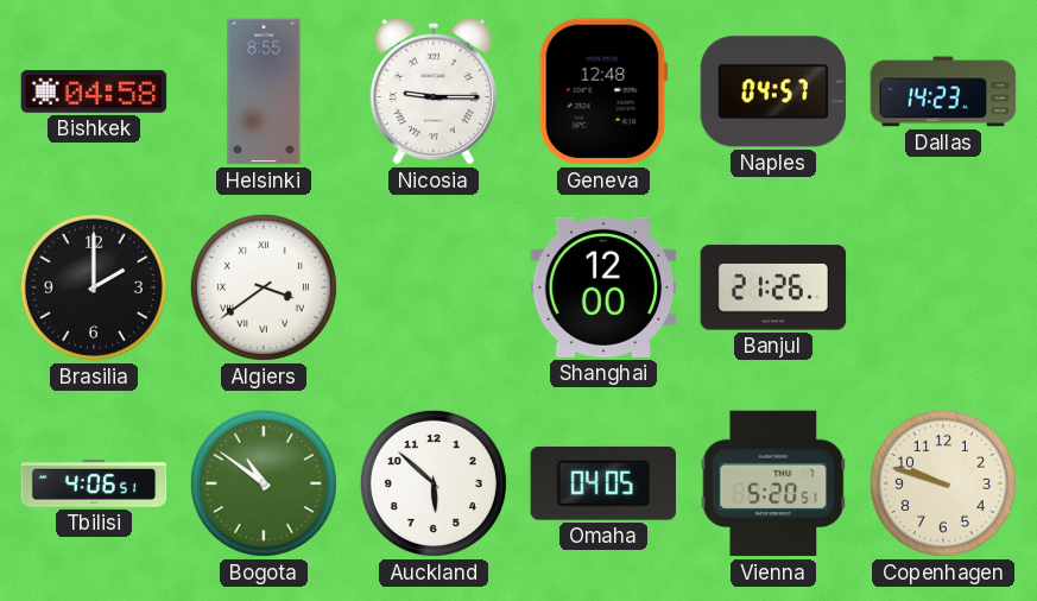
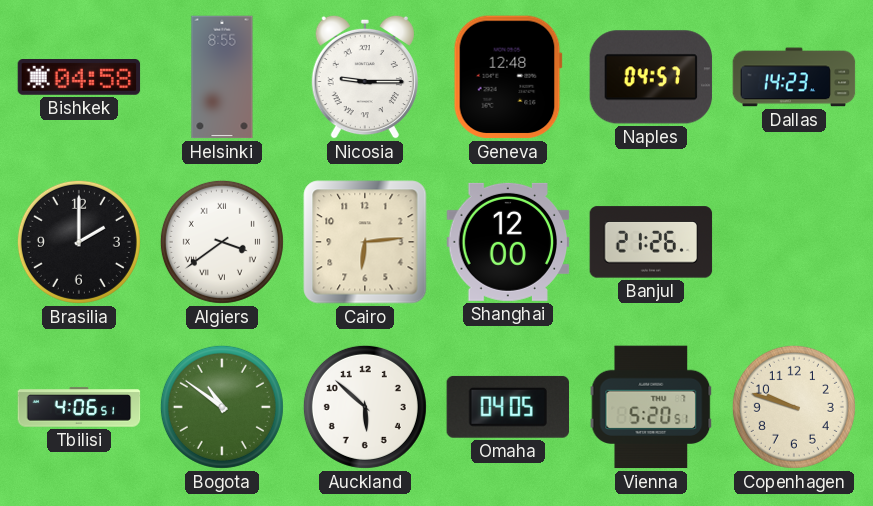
Cairo: none -> 6:14
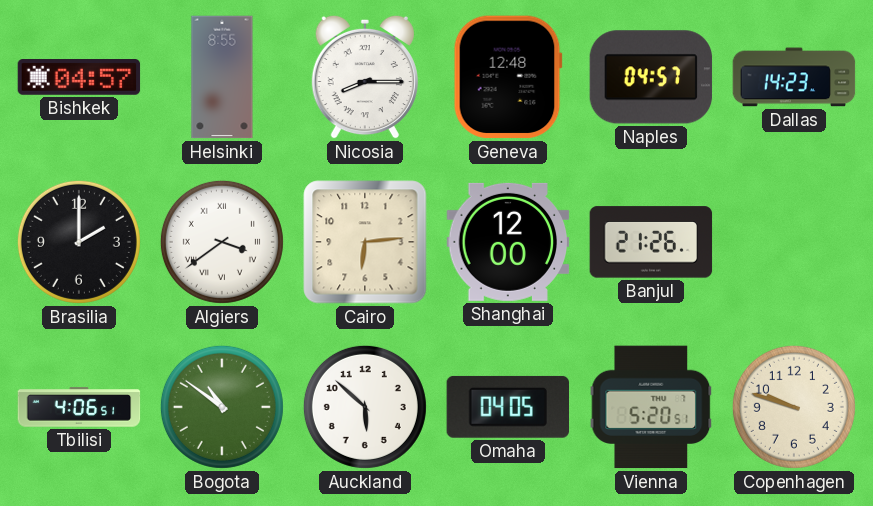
Bishkek: 04:58 -> 04:57
Nicosia: 9:15 -> 8:15
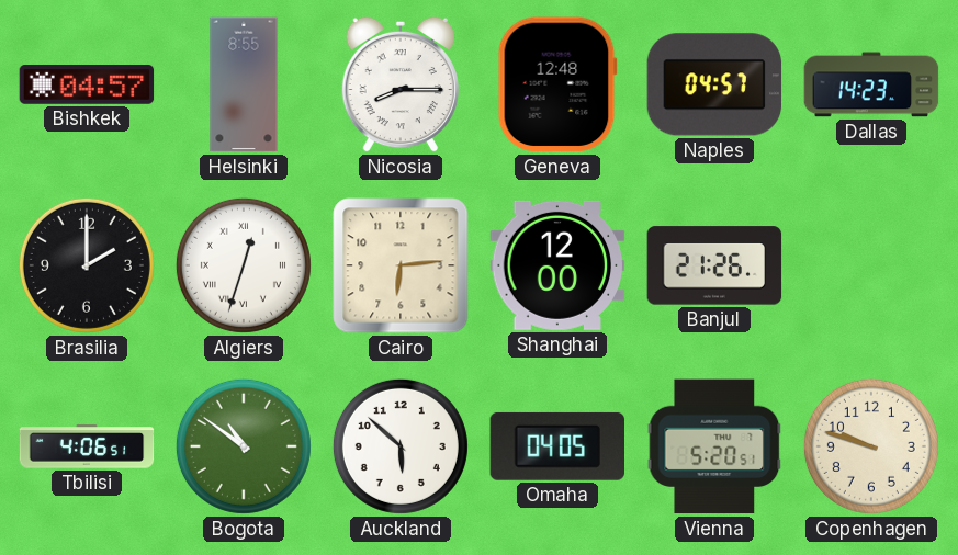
Algiers: 3:39 -> 12:33
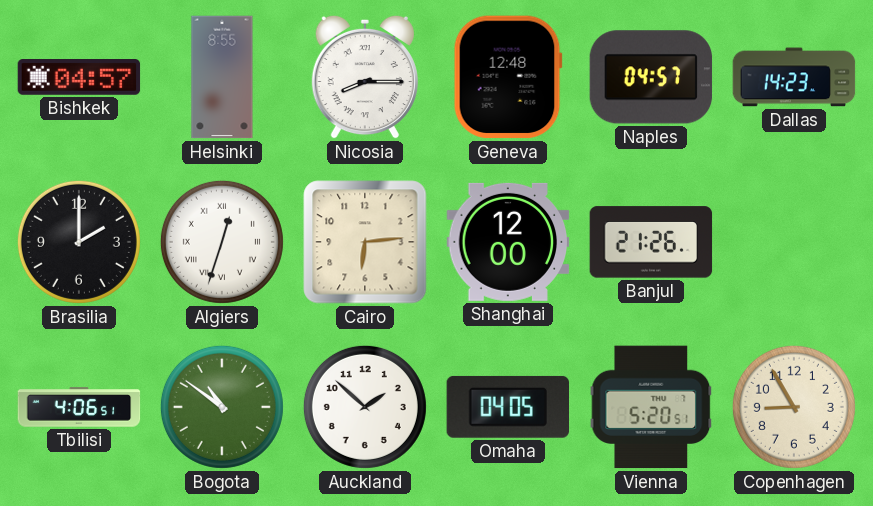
Auckland: 5:52 -> 1:52
Copenhagen: 9:48 -> 8:55
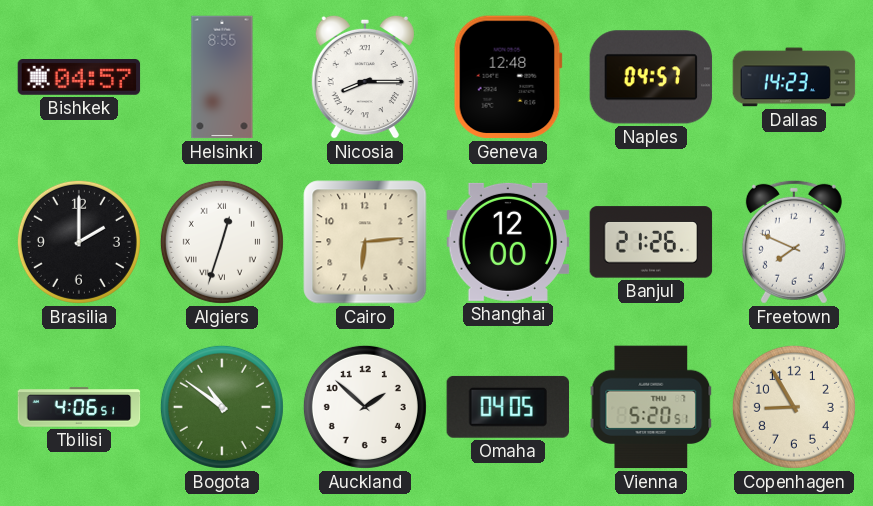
Freetown: none -> 7:49
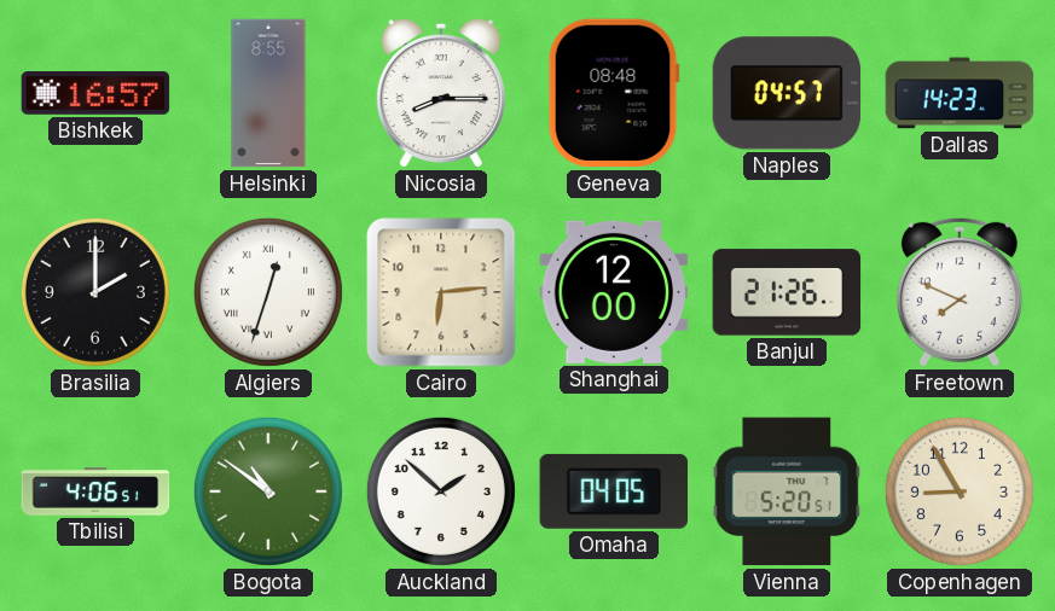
Bishkek: 04:57 -> 16:57
Geneva: 12:48 -> 08:48
